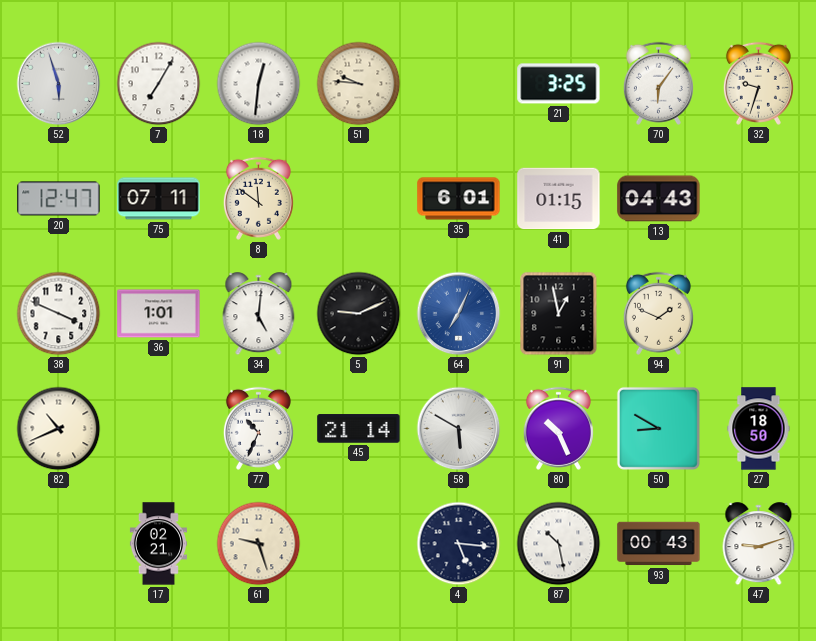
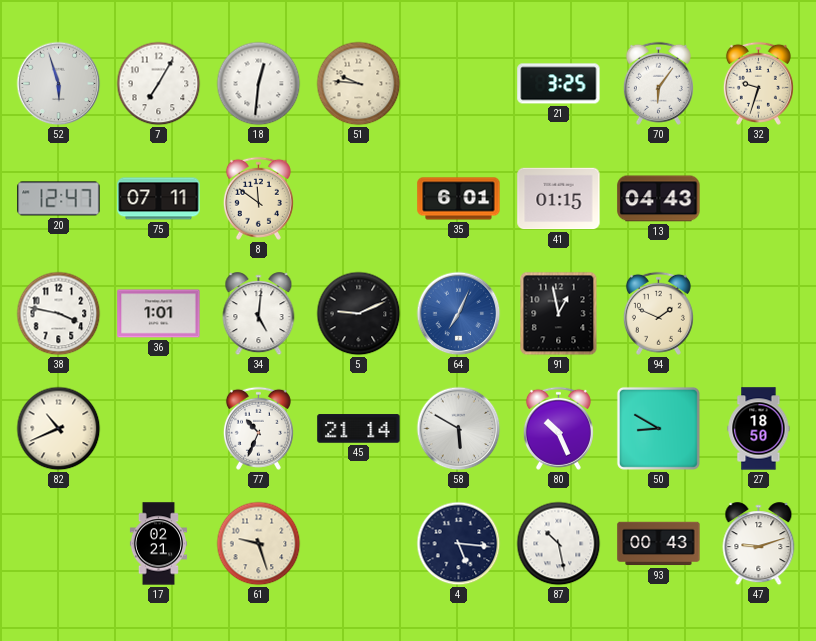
38: 3:49 -> 3:47
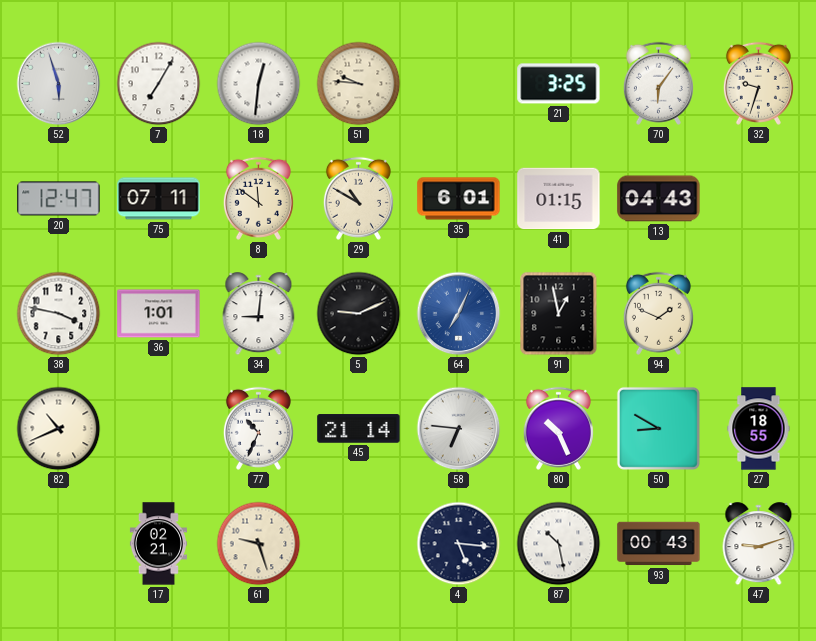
29: none -> 10:50
34: 5:01 -> 9:01
58: 5:50 -> 6:46
27: 18:50 -> 18:55
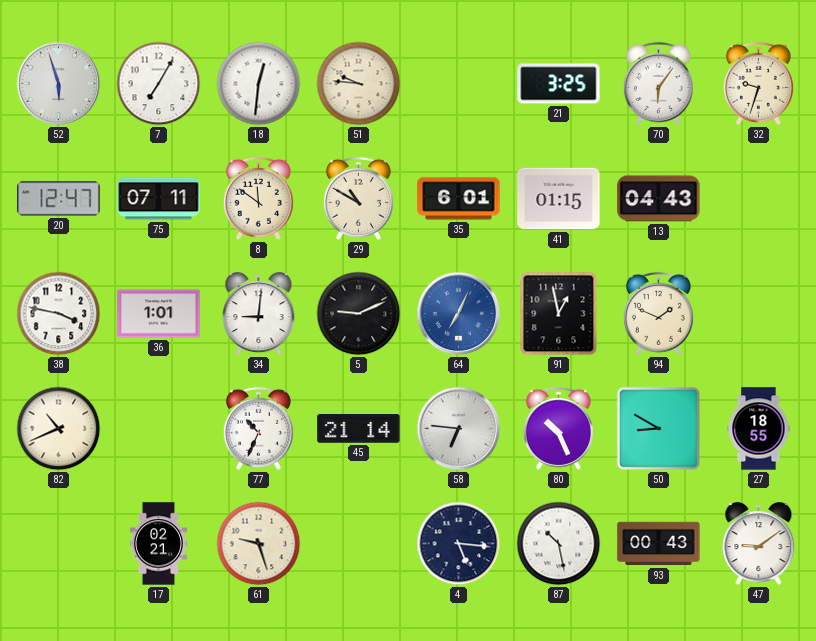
47: 9:12 -> 9:09
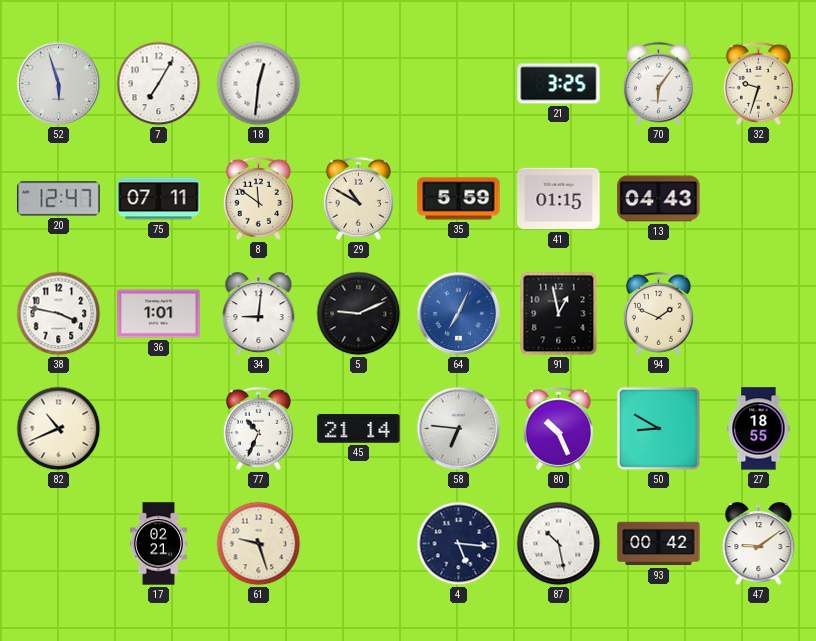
51: 9:46 -> none
35: 6:01 -> 5:59
93: 00:43 -> 00:42
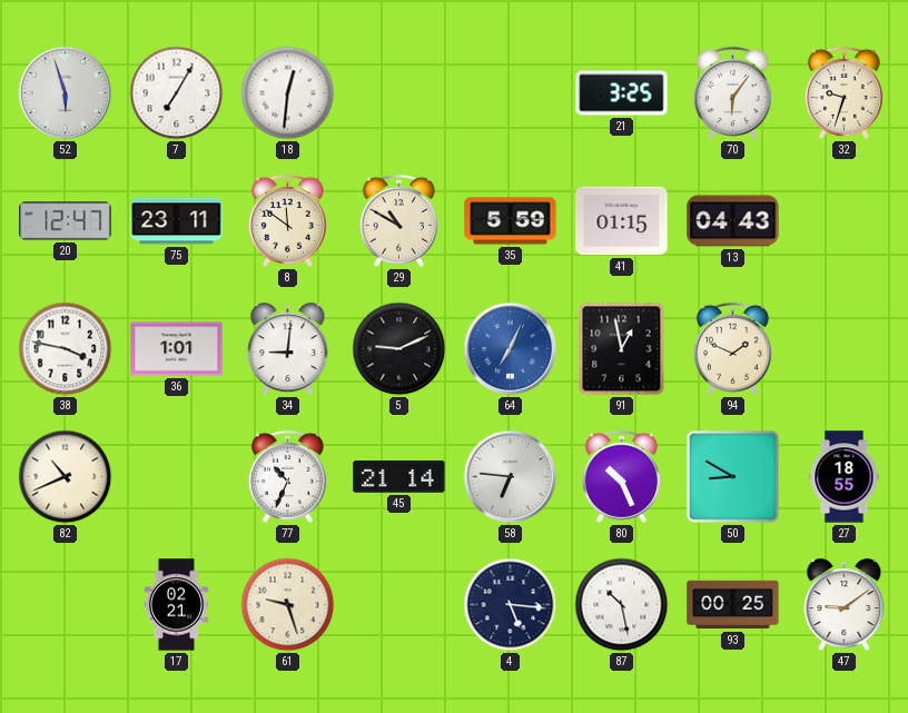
75: 07:11 -> 23:11
93: 00:42 -> 00:25
